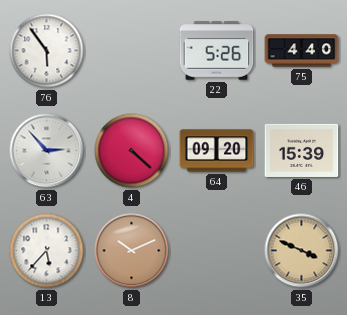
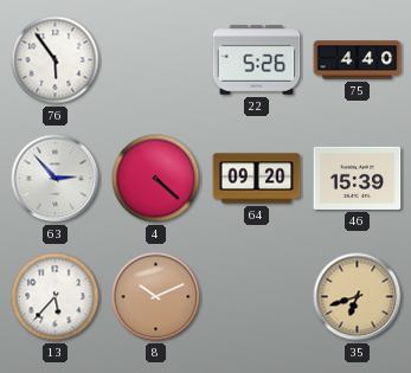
35: 3:49 -> 6:42
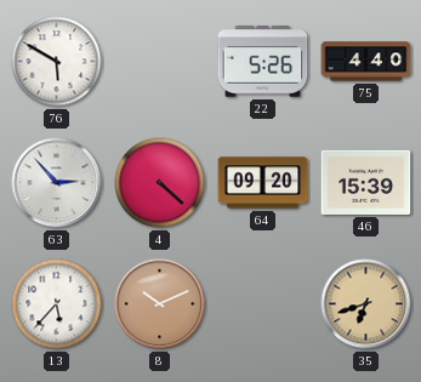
76: 5:54 -> 5:50
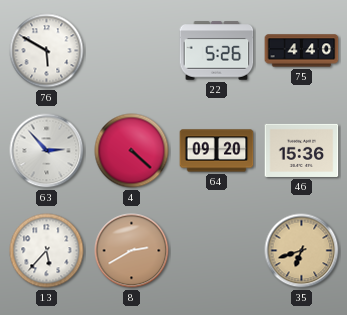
46: 15:39 -> 15:36
8: 10:11 -> 2:40
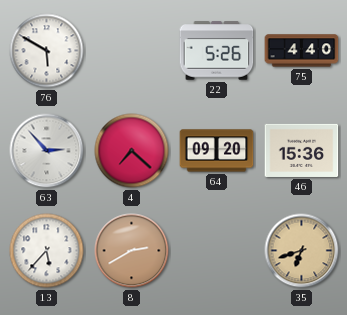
4: 4:22 -> 7:22
